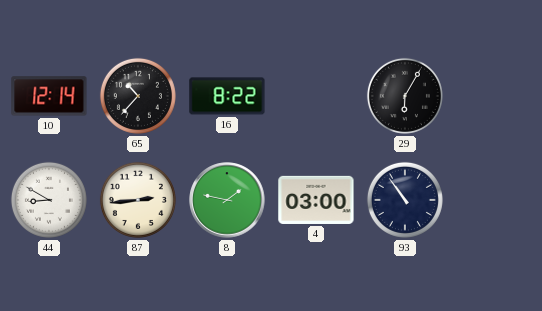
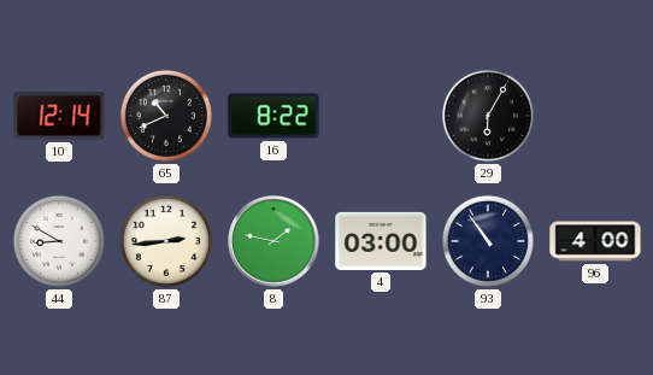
65: 10:37 -> 10:41
96: none -> 4:00
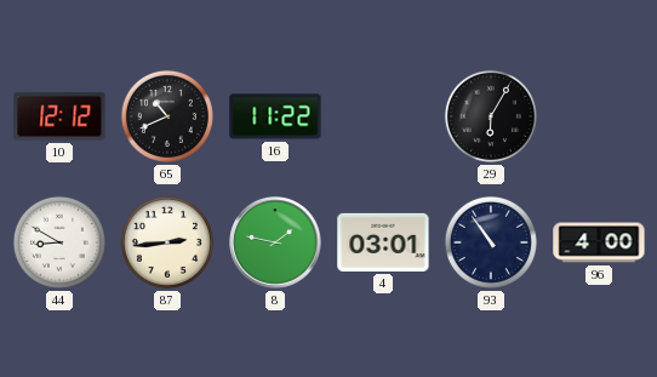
10: 12:14 -> 12:12
16: 8:22 -> 11:22
4: 03:00 -> 03:01
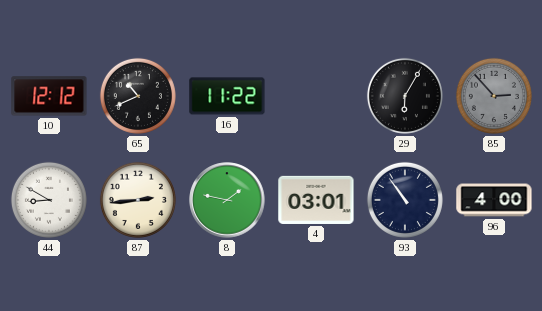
85: none -> 2:53
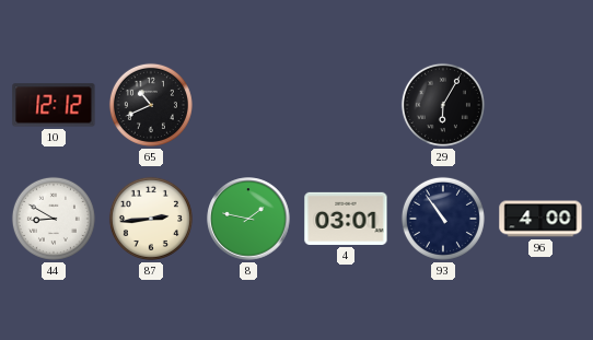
16: 11:22 -> none
85: 2:53 -> none
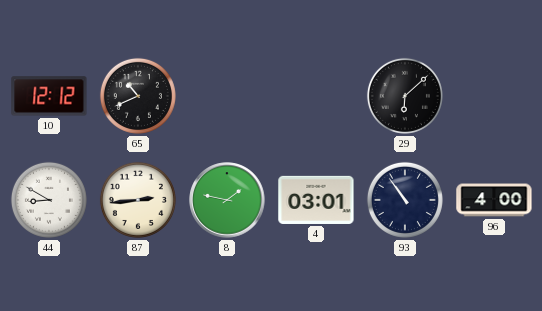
29: 6:05 -> 6:08
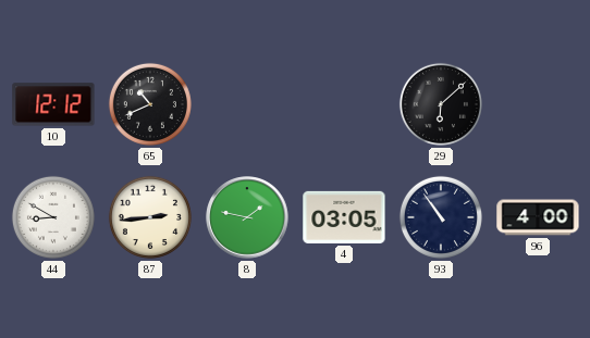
4: 03:01 -> 03:05
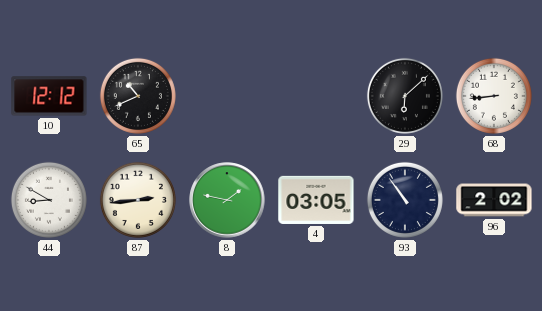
68: none -> 8:44
96: 4:00 -> 2:02
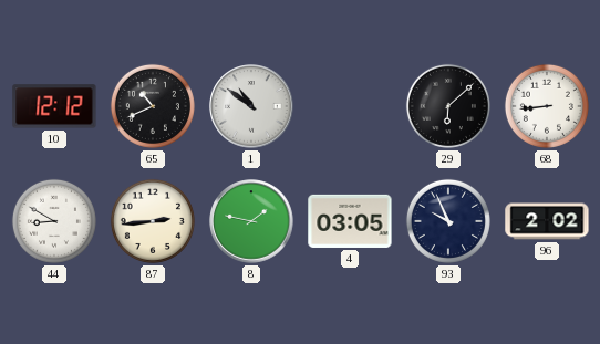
1: none -> 10:51
93: 10:54 -> 9:56
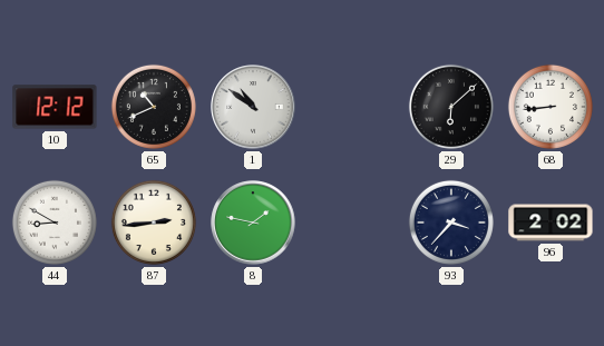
4: 03:05 -> none
93: 9:56 -> 3:37
